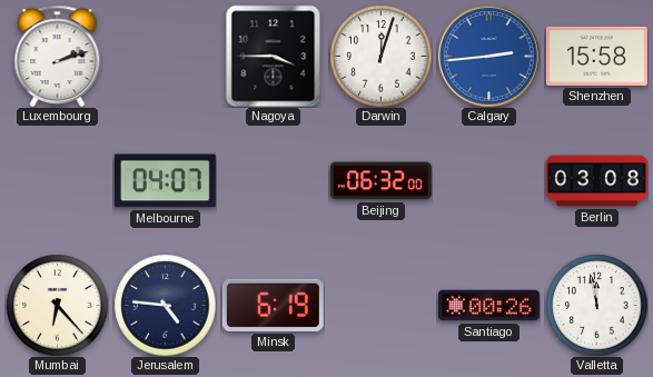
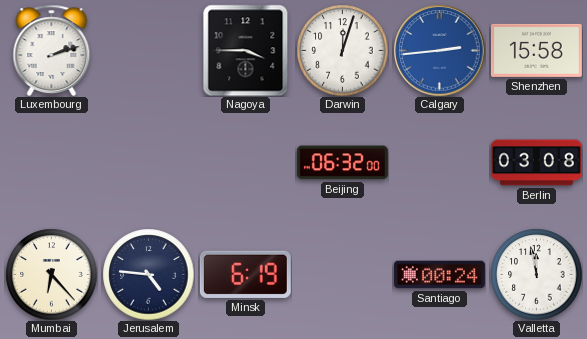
Melbourne: 04:07 -> none
Santiago: 00:26 -> 00:24
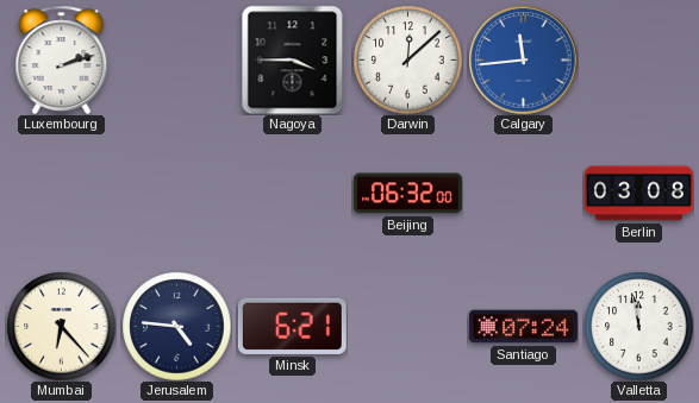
Darwin: 12:03 -> 12:08
Calgary: 2:44 -> 11:44
Shenzhen: 15:58 -> none
Minsk: 6:19 -> 6:21
Santiago: 00:24 -> 07:24
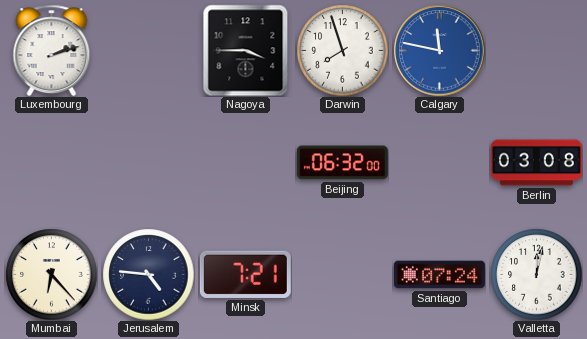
Darwin: 12:08 -> 7:57
Calgary: 11:44 -> 11:47
Minsk: 6:21 -> 7:21
Valletta: 11:58 -> 12:02
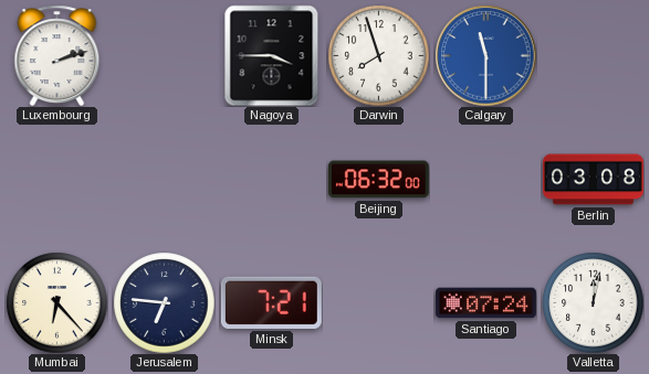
Calgary: 11:47 -> 11:30
Jerusalem: 4:46 -> 6:46
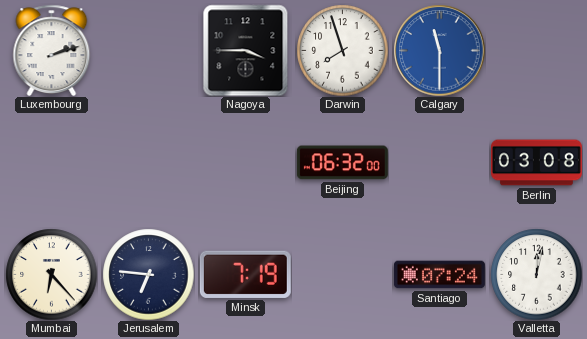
Minsk: 7:21 -> 7:19
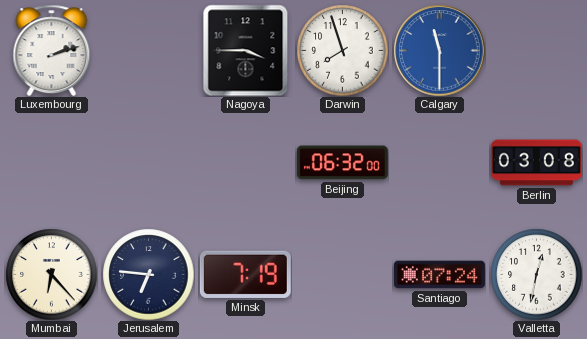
Valletta: 12:02 -> 12:32
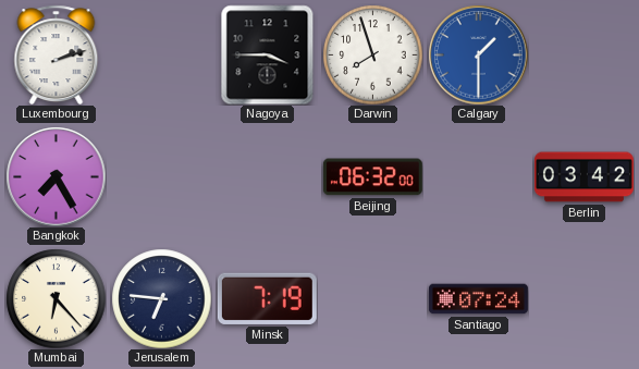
Calgary: 11:30 -> 1:30
Bangkok: none -> 7:25
Berlin: 03:08 -> 03:42
Valletta: 12:32 -> none
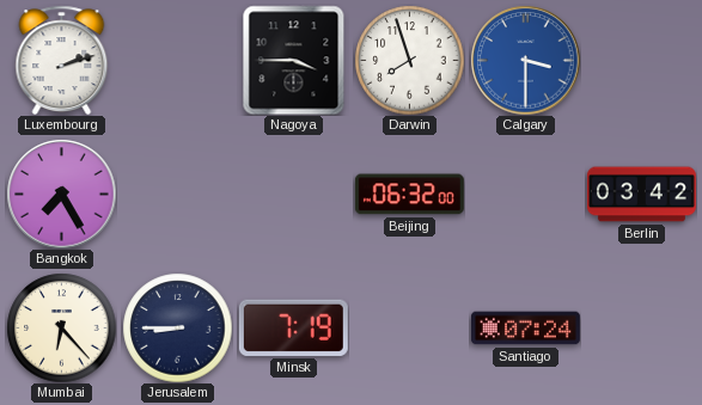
Calgary: 1:30 -> 3:30
Jerusalem: 6:46 -> 8:45
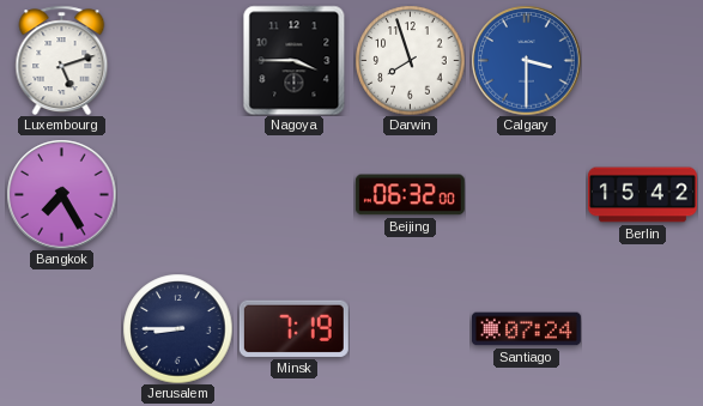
Luxembourg: 2:12 -> 5:12
Berlin: 03:42 -> 15:42
Mumbai: 6:23 -> none
